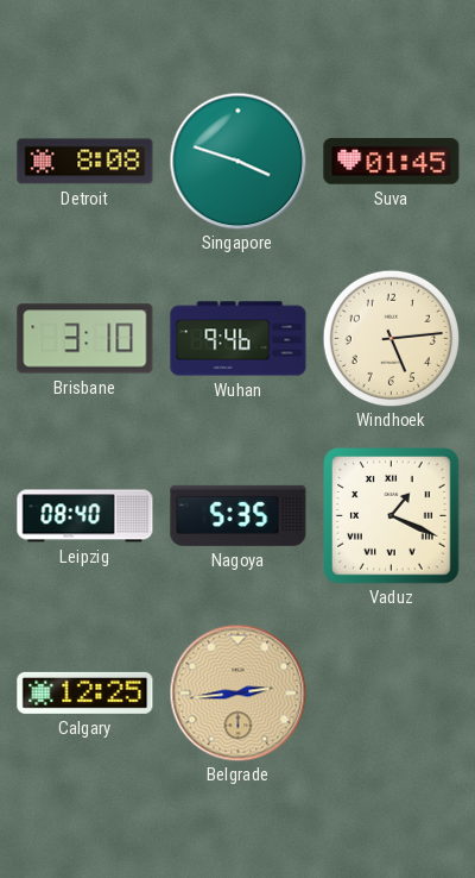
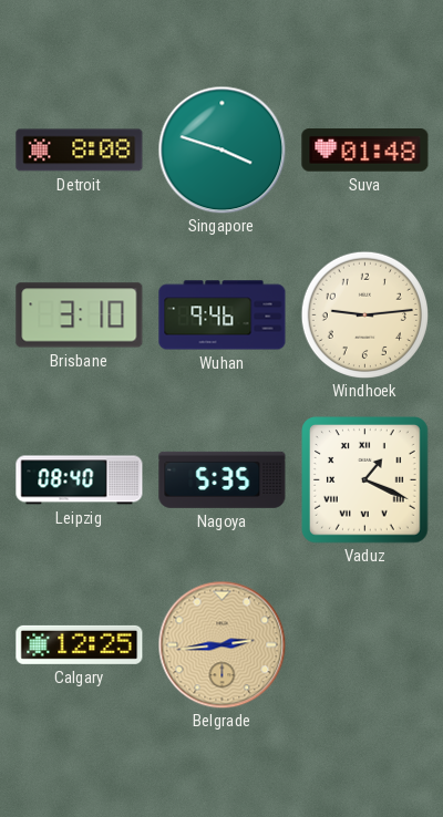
Suva: 01:45 -> 01:48
Windhoek: 5:14 -> 9:14
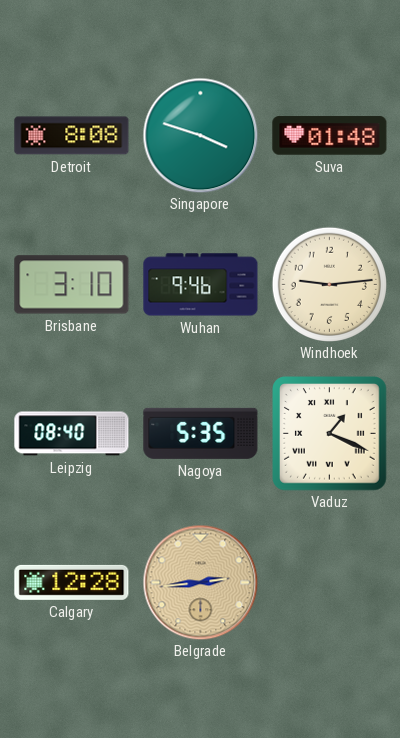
Calgary: 12:25 -> 12:28
